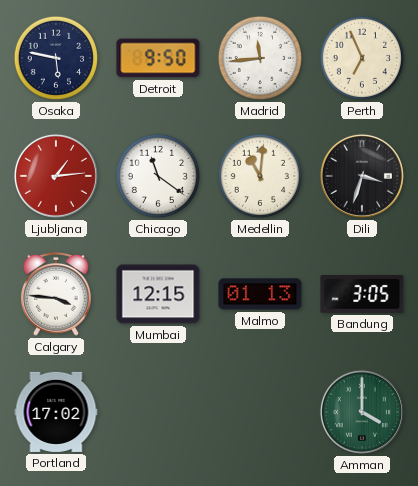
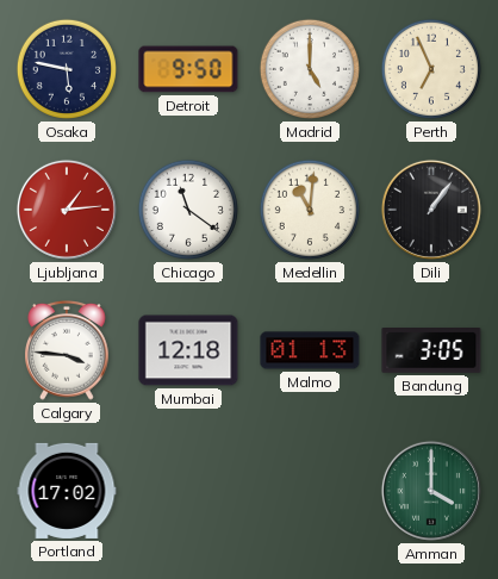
Madrid: 11:44 -> 5:00
Dili: 3:33 -> 1:06
Mumbai: 12:15 -> 12:18
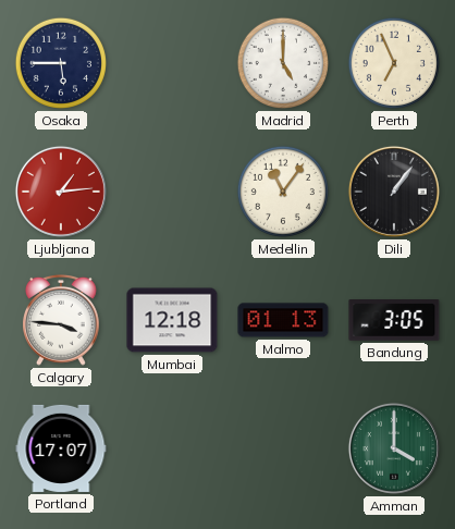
Osaka: 5:47 -> 5:45
Detroit: 9:50 -> none
Chicago: 11:21 -> none
Medellin: 11:01 -> 11:06
Portland: 17:02 -> 17:07
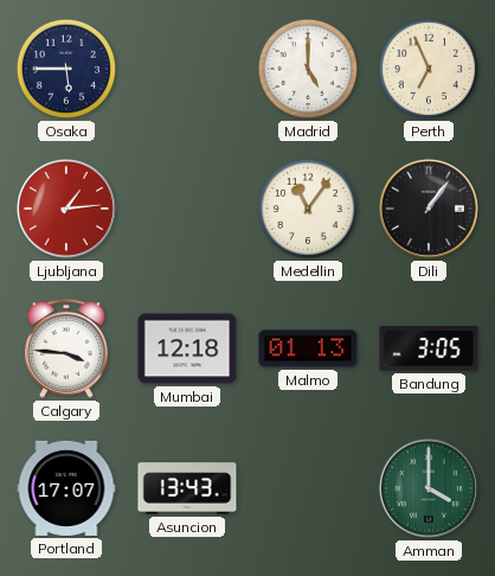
Asuncion: none -> 13:43
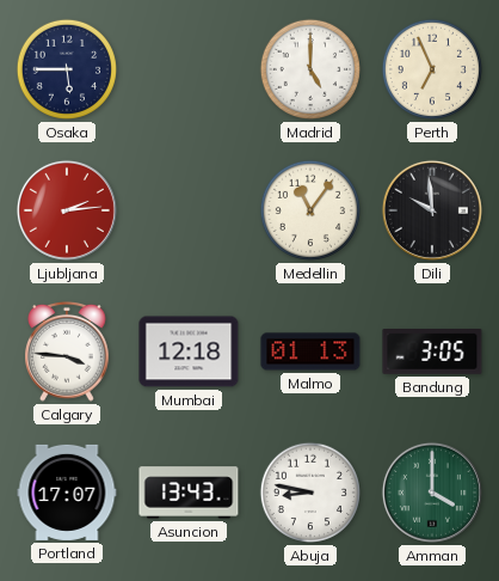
Ljubljana: 1:14 -> 2:14
Dili: 1:06 -> 9:59
Abuja: none -> 8:47
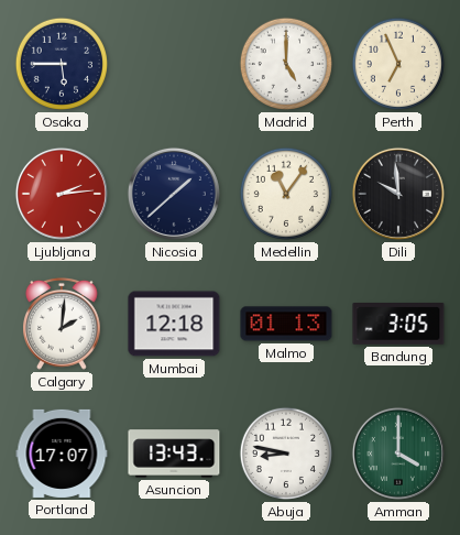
Nicosia: none -> 1:38
Calgary: 3:46 -> 2:01
